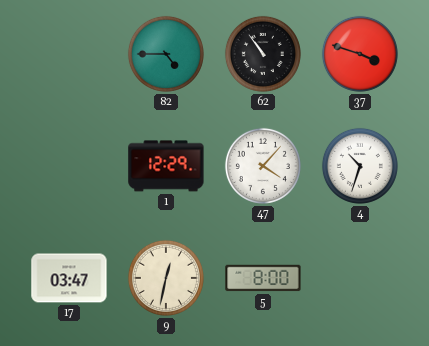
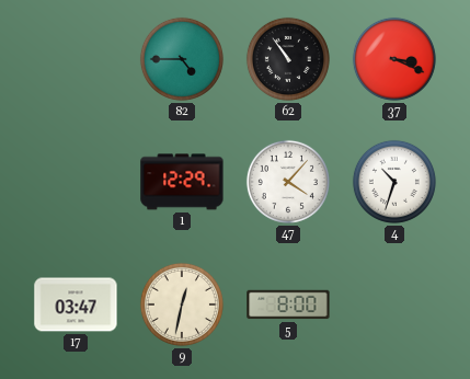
37: 3:48 -> 3:19
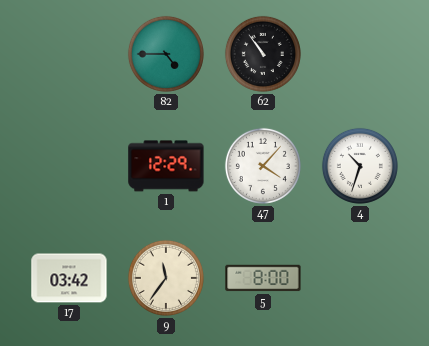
37: 3:19 -> none
17: 03:47 -> 03:42
9: 12:32 -> 11:36
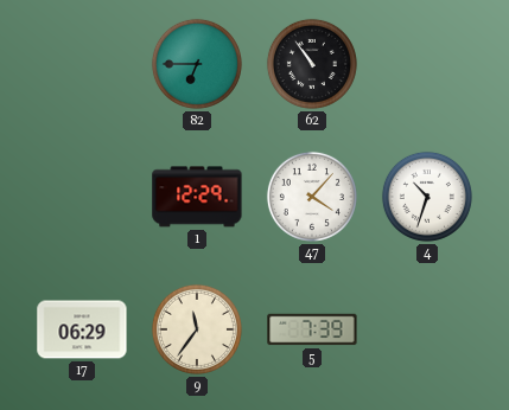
82: 4:45 -> 6:45
17: 03:42 -> 06:29
5: 8:00 -> 7:39
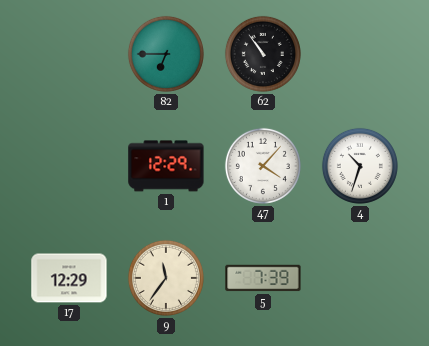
17: 06:29 -> 12:29
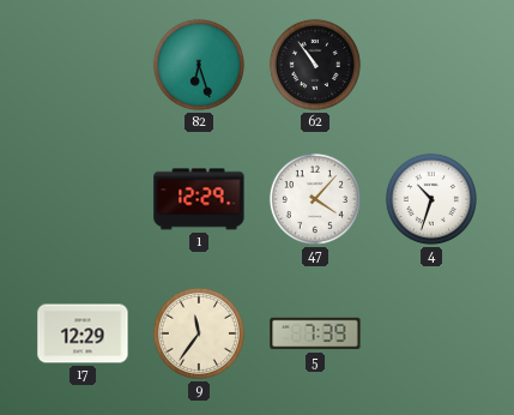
82: 6:45 -> 6:27
